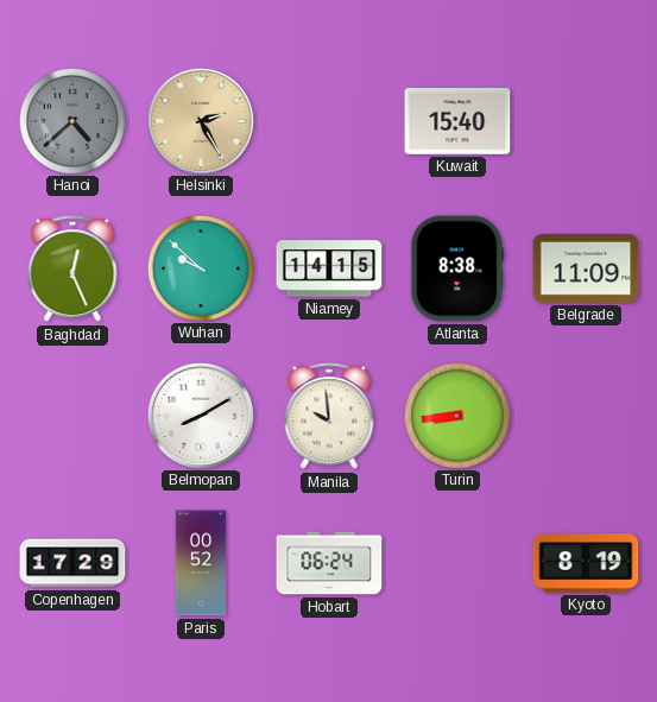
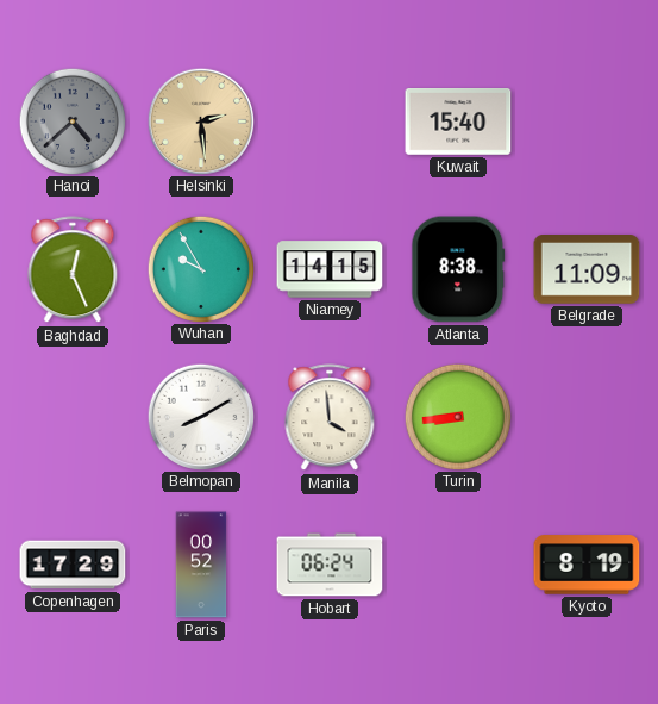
Helsinki: 2:25 -> 2:29
Wuhan: 9:52 -> 9:55
Manila: 9:59 -> 3:59
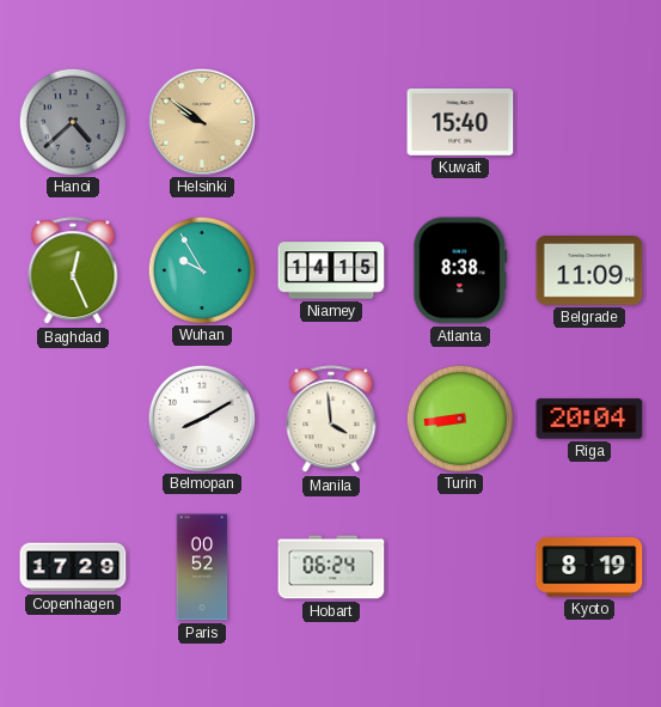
Helsinki: 2:29 -> 9:51
Riga: none -> 20:04
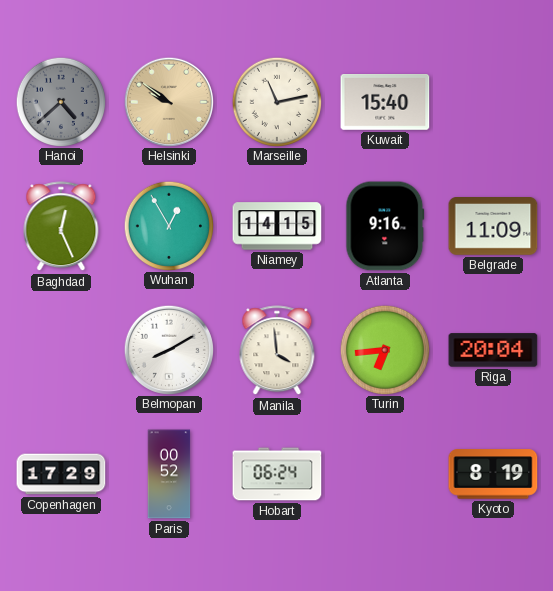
Marseille: none -> 11:13
Wuhan: 9:55 -> 12:55
Atlanta: 8:38 -> 9:16
Turin: 8:44 -> 6:44
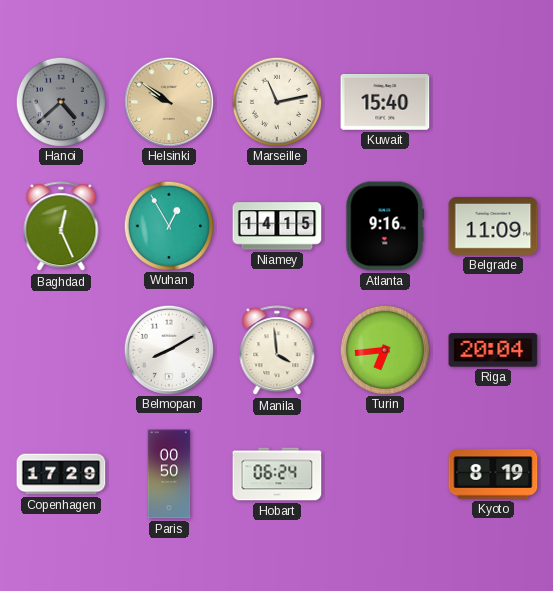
Paris: 00:52 -> 00:50
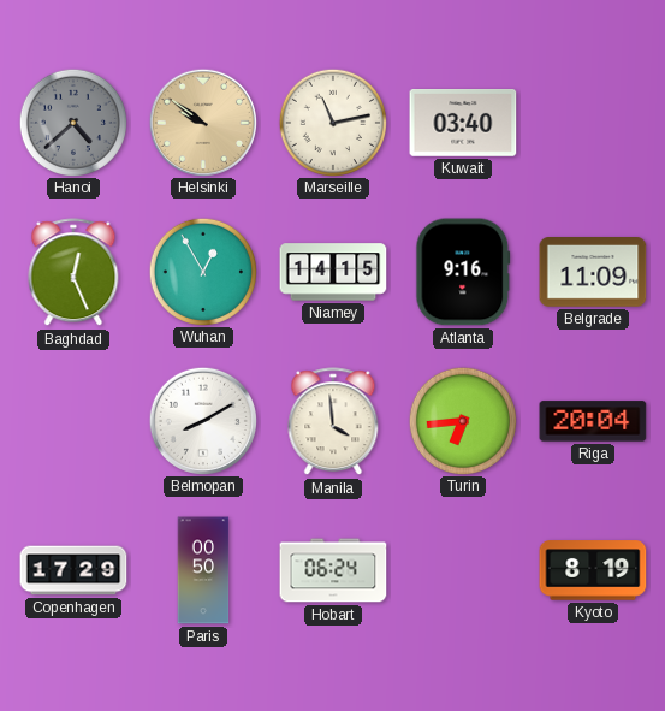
Kuwait: 15:40 -> 03:40
